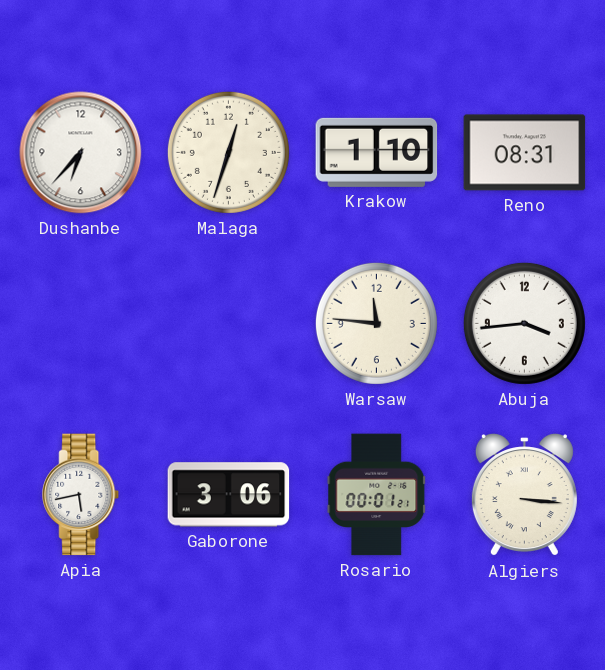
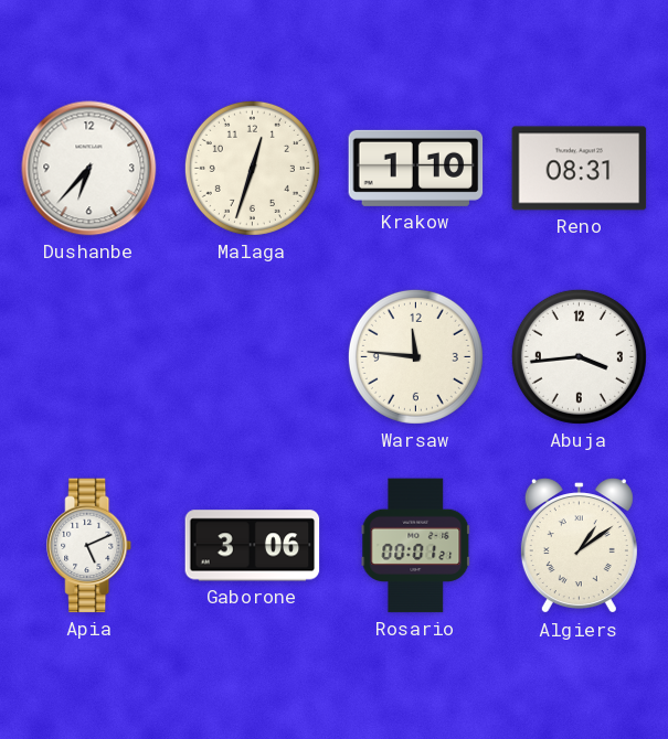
Apia: 5:43 -> 5:11
Algiers: 3:16 -> 1:09
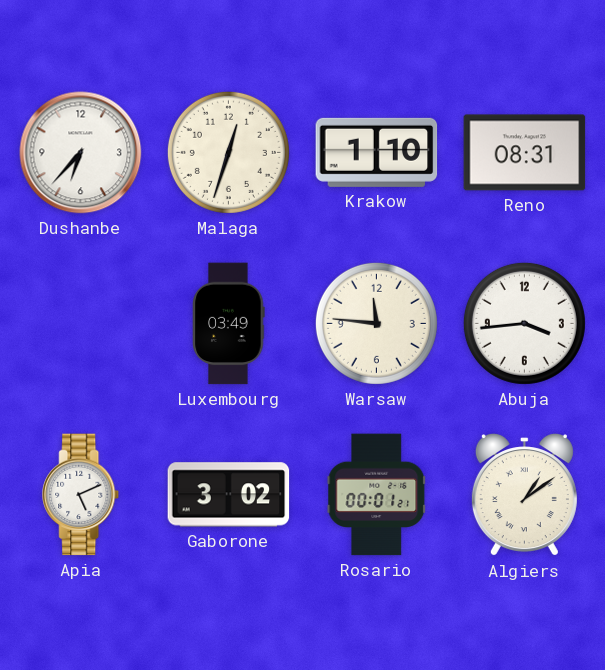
Luxembourg: none -> 03:49
Gaborone: 3:06 -> 3:02
